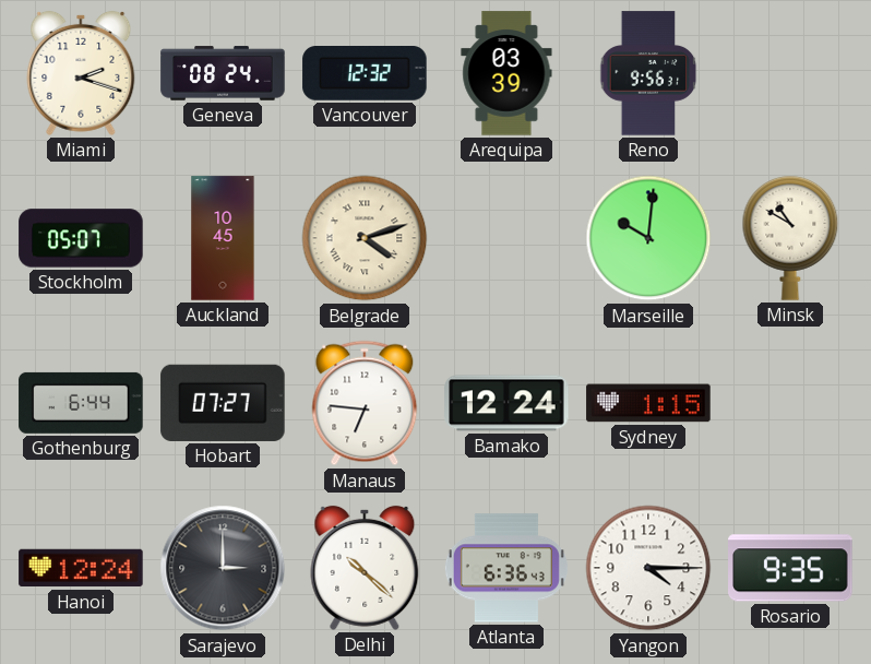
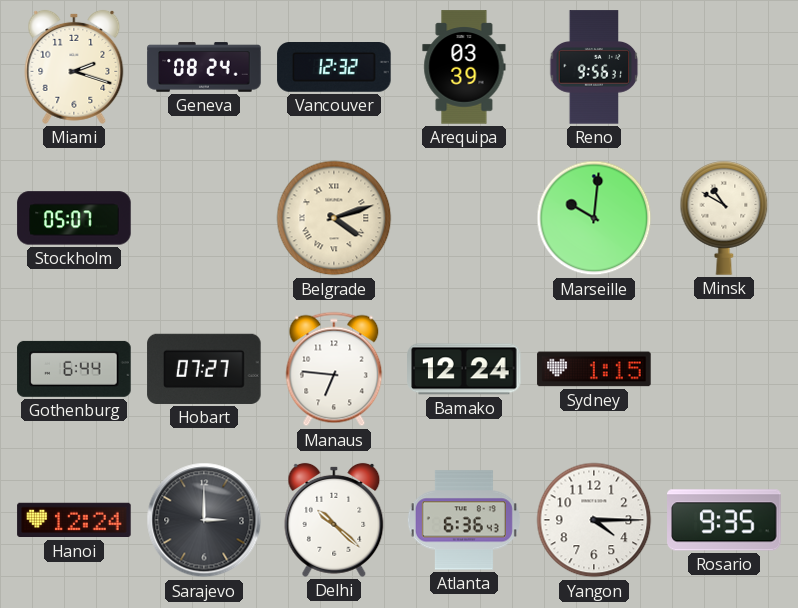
Auckland: 10:45 -> none
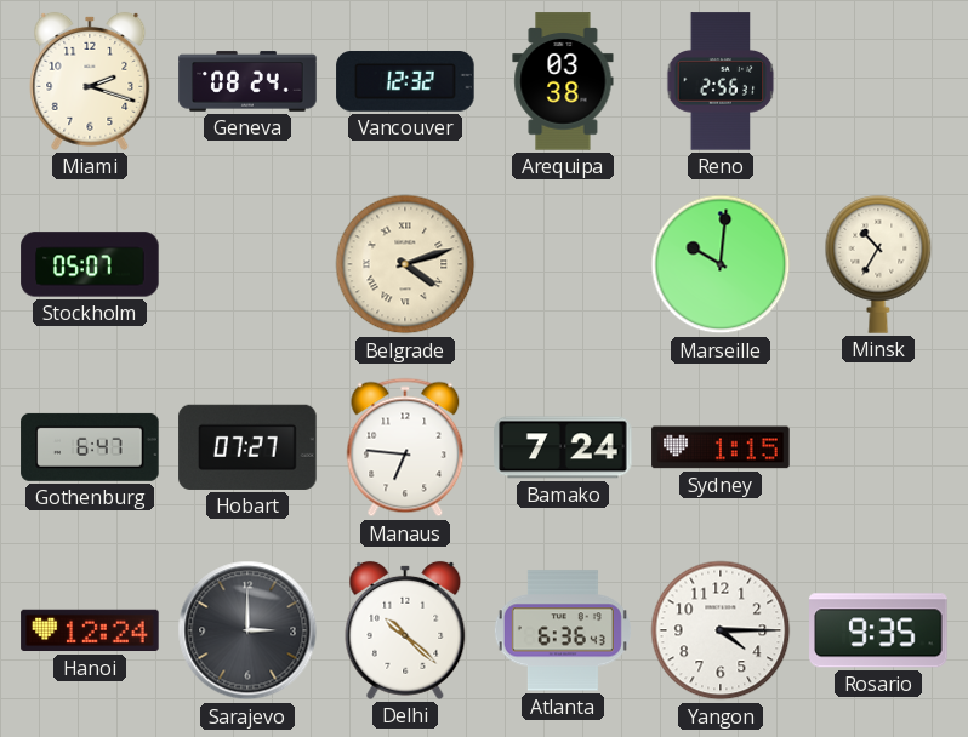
Arequipa: 03:39 -> 03:38
Reno: 9:56 -> 2:56
Minsk: 10:50 -> 10:35
Gothenburg: 6:44 -> 6:47
Bamako: 12:24 -> 7:24
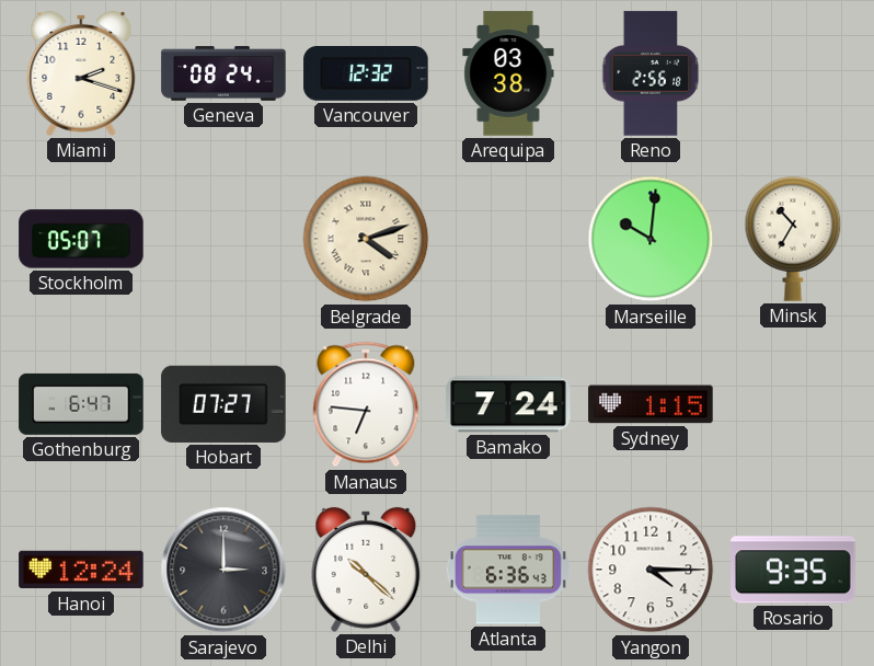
Reno: 2:56:31 -> 2:56:18
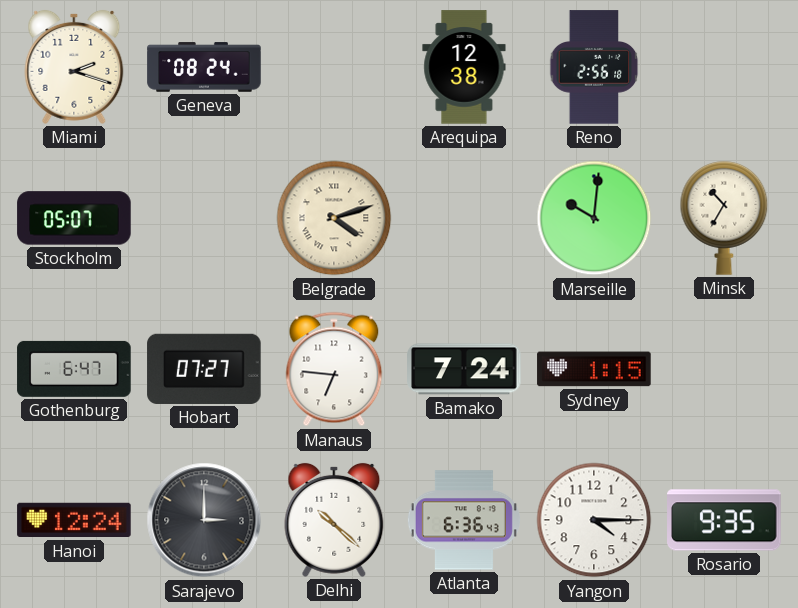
Vancouver: 12:32 -> none
Arequipa: 03:38 -> 12:38
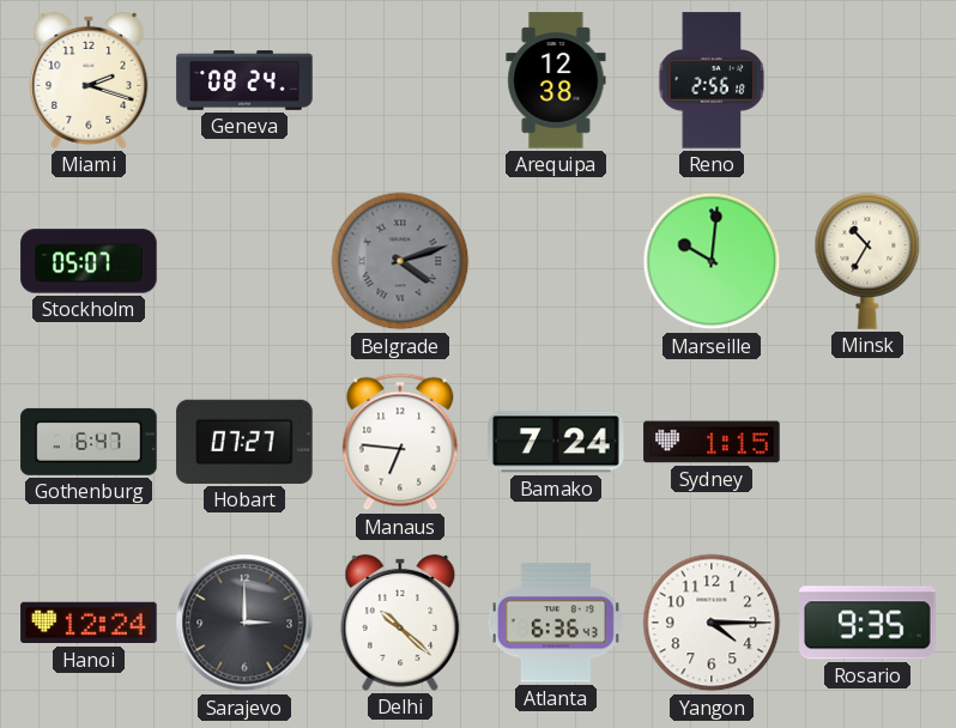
Belgrade dial: cream -> grey
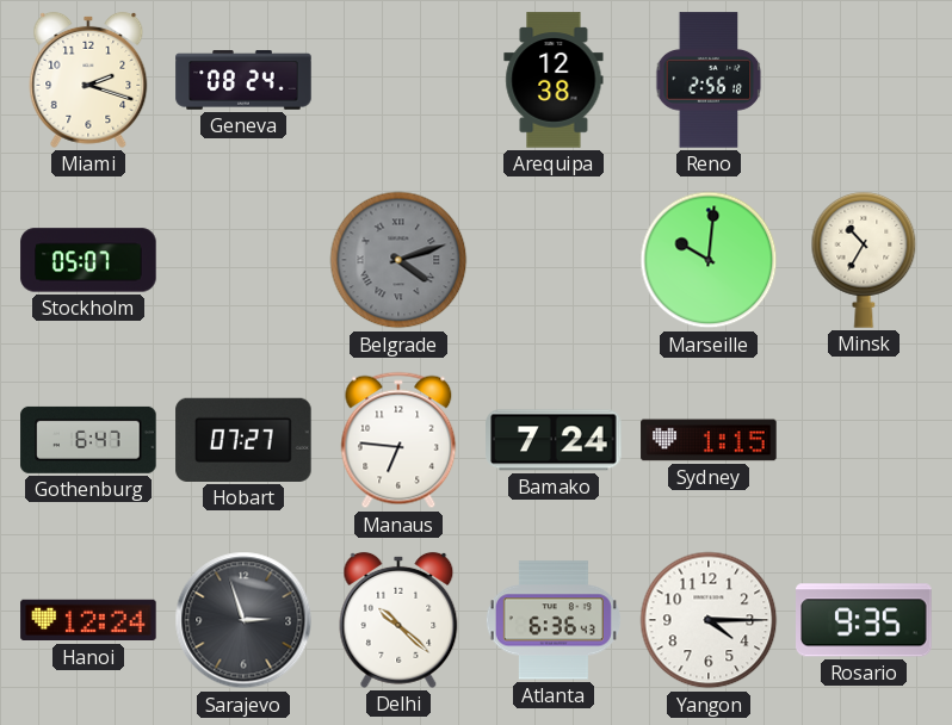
Sarajevo: 3:00 -> 2:57
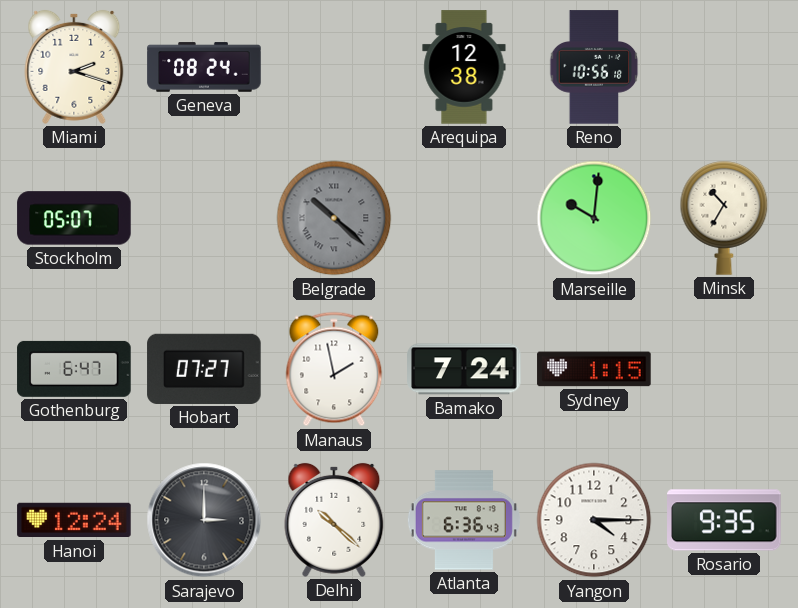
Reno: 2:56 -> 10:56
Belgrade: 4:12 -> 10:22
Manaus: 6:46 -> 1:58
Sarajevo: 2:57 -> 3:00
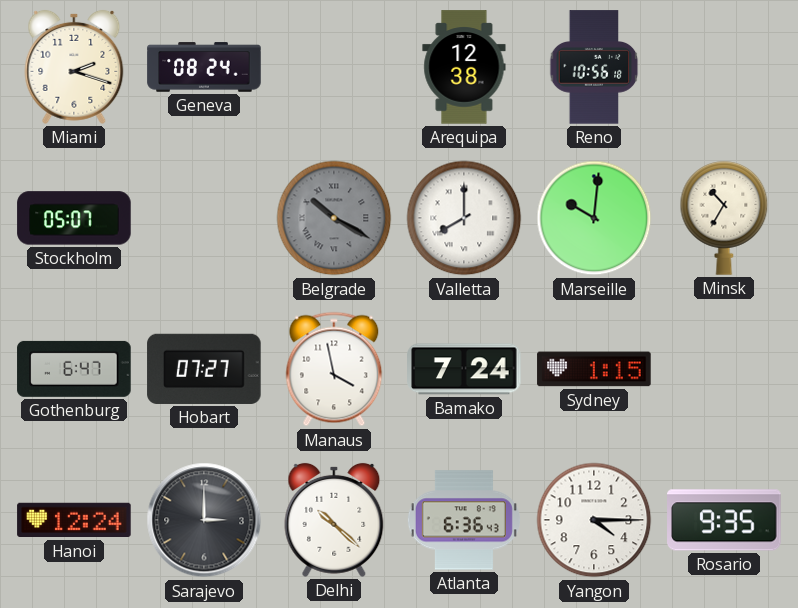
Belgrade: 10:22 -> 10:20
Valletta: none -> 8:00
Manaus: 1:58 -> 3:58
